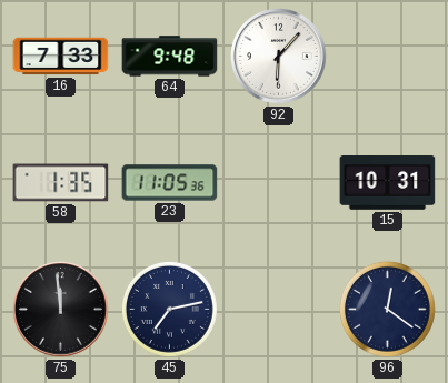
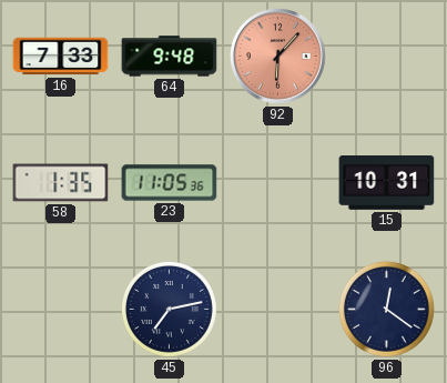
92 dial: white -> salmon
75: 11:59 -> none
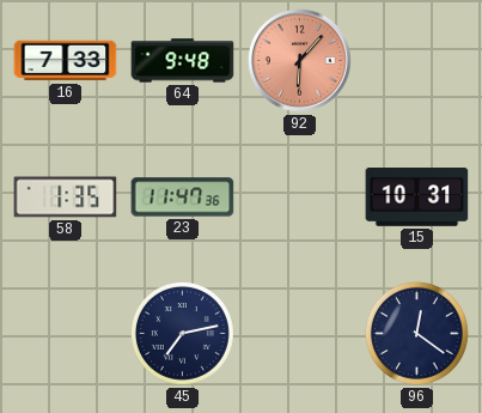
23: 11:05 -> 11:47
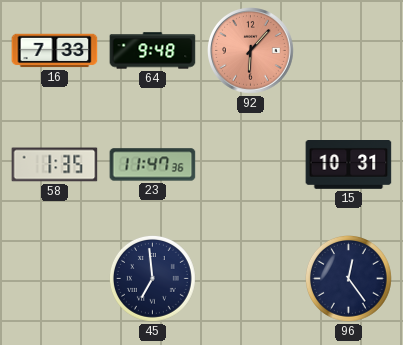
45: 7:13 -> 6:59
96: 12:21 -> 12:24
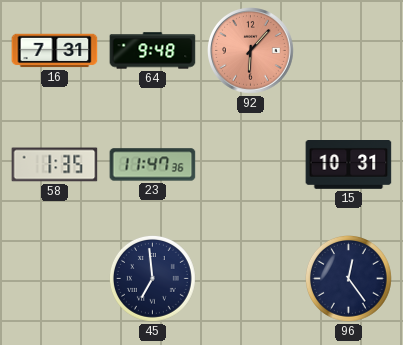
16: 7:33 -> 7:31
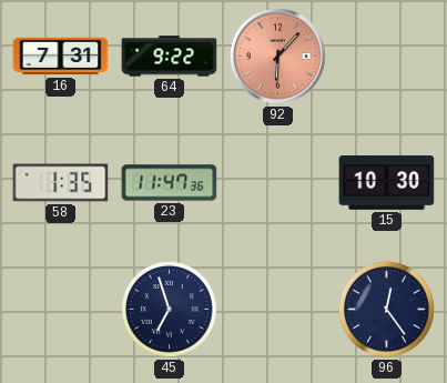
64: 9:48 -> 9:22
15: 10:31 -> 10:30
45: 6:59 -> 6:57
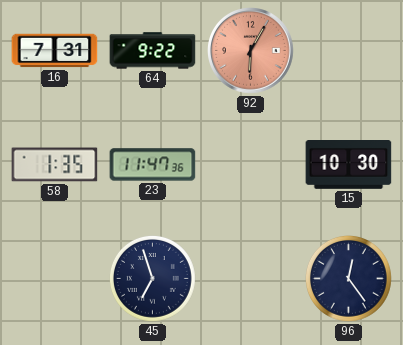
92: 6:07 -> 6:05
